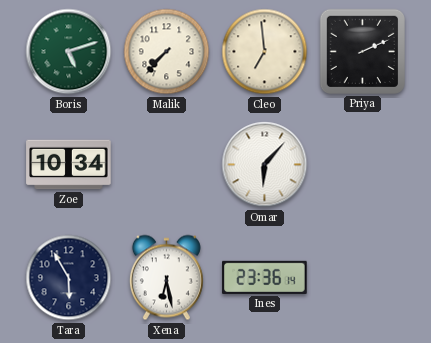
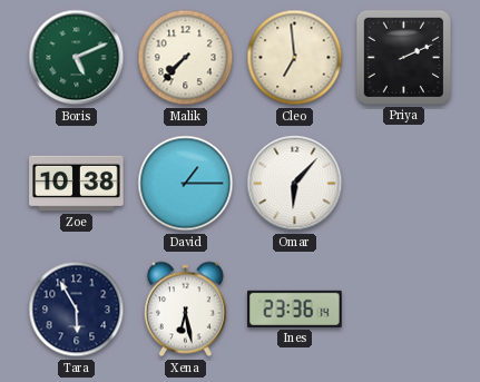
Boris: 5:12 -> 5:11
Zoe: 10:34 -> 10:38
David: none -> 1:15
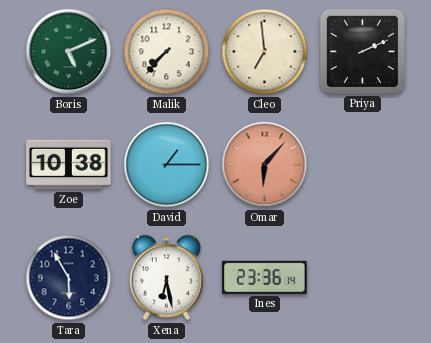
Omar dial: white -> salmon
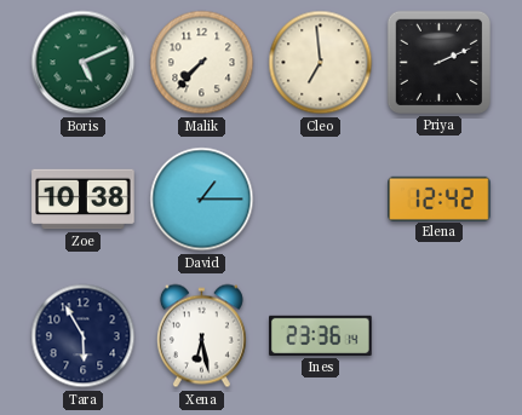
Omar: 6:07 -> none
Elena: none -> 12:42
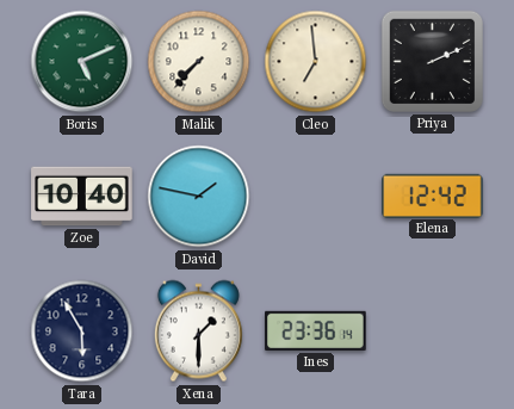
Zoe: 10:38 -> 10:40
David: 1:15 -> 1:47
Xena: 6:28 -> 1:30
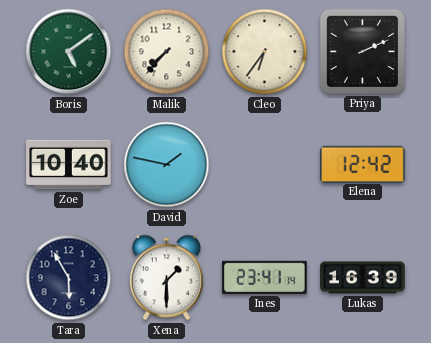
Boris: 5:11 -> 5:09
Cleo: 6:59 -> 6:36
Ines: 23:36 -> 23:41
Lukas: none -> 16:39
